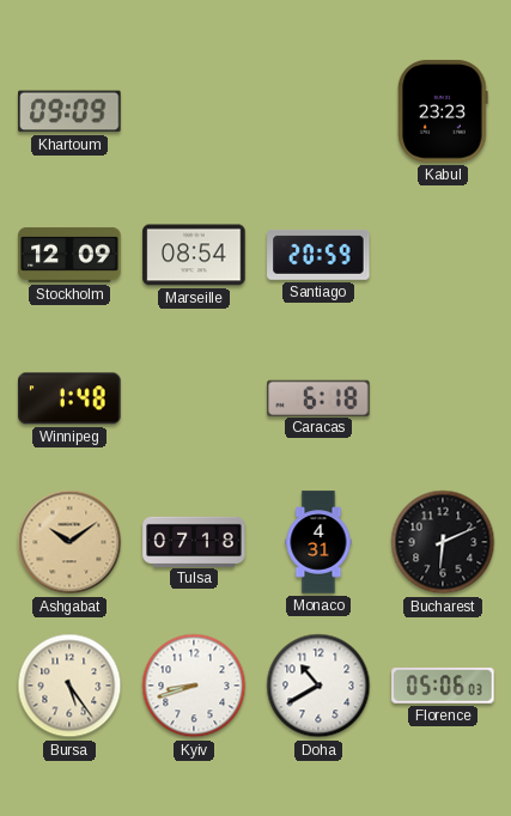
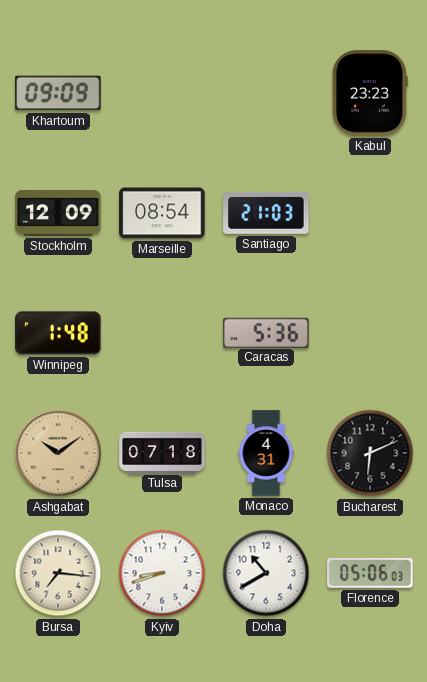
Santiago: 20:59 -> 21:03
Caracas: 6:18 -> 5:36
Bursa: 5:24 -> 7:16
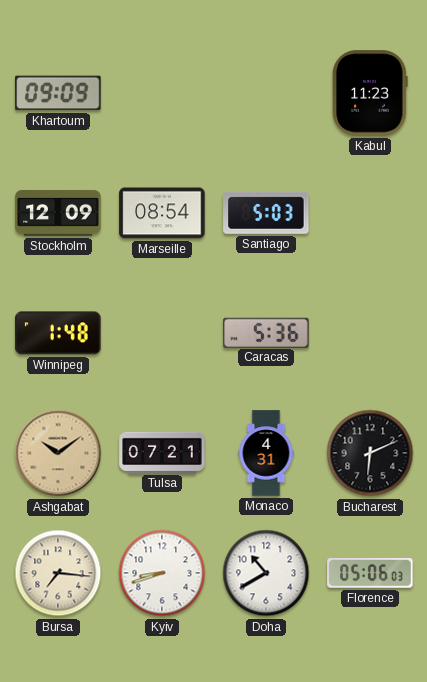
Kabul: 23:23 -> 11:23
Santiago: 21:03 -> 5:03
Tulsa: 07:18 -> 07:21
